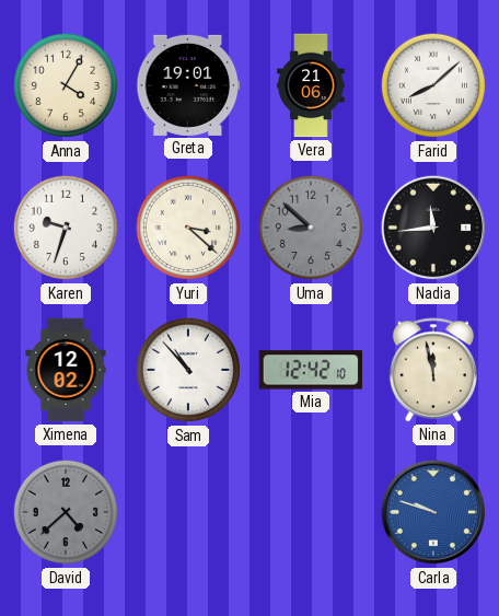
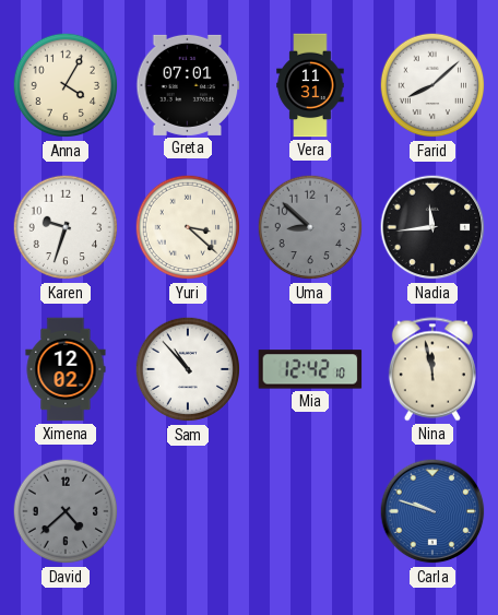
Greta: 19:01 -> 07:01
Vera: 21:06 -> 11:31
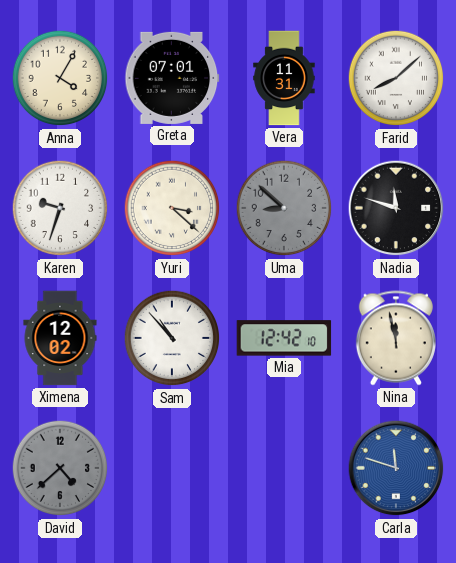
Nadia: 11:44 -> 11:48
Carla: 9:48 -> 11:48
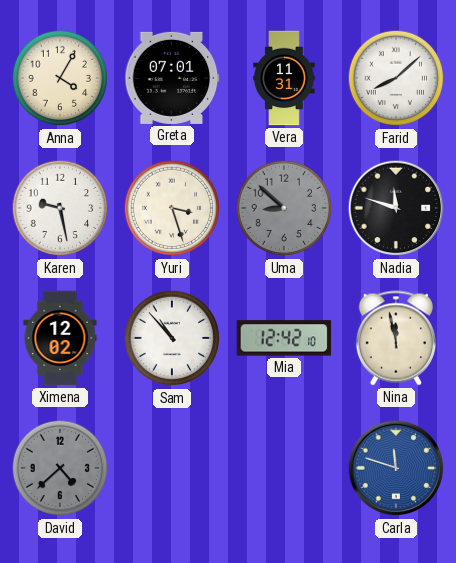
Karen: 9:33 -> 9:28
Yuri: 3:22 -> 3:27
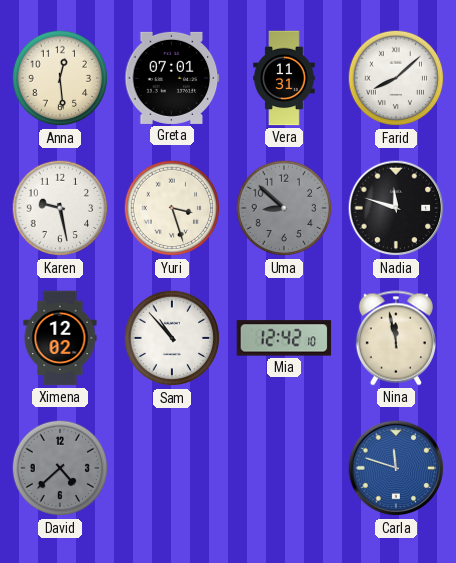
Anna: 4:05 -> 12:29
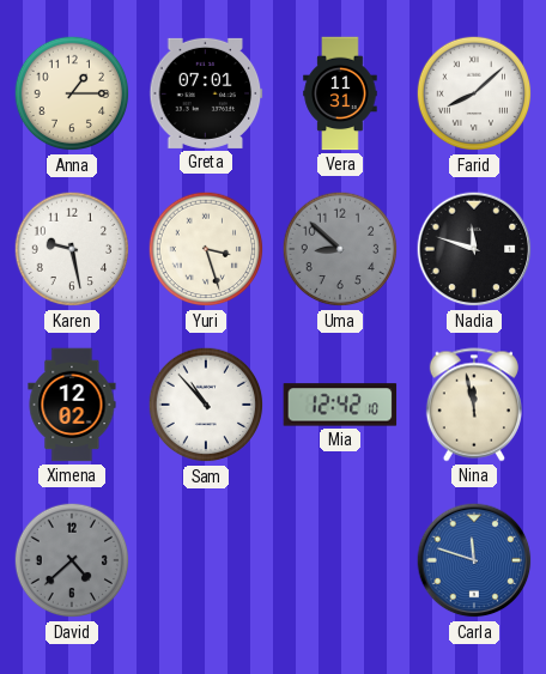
Anna: 12:29 -> 1:15
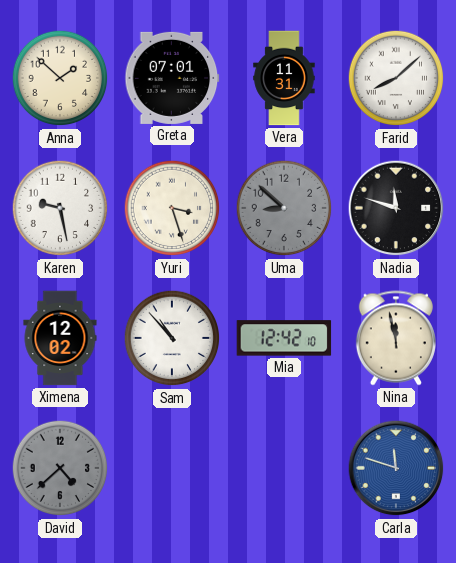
Anna: 1:15 -> 1:52
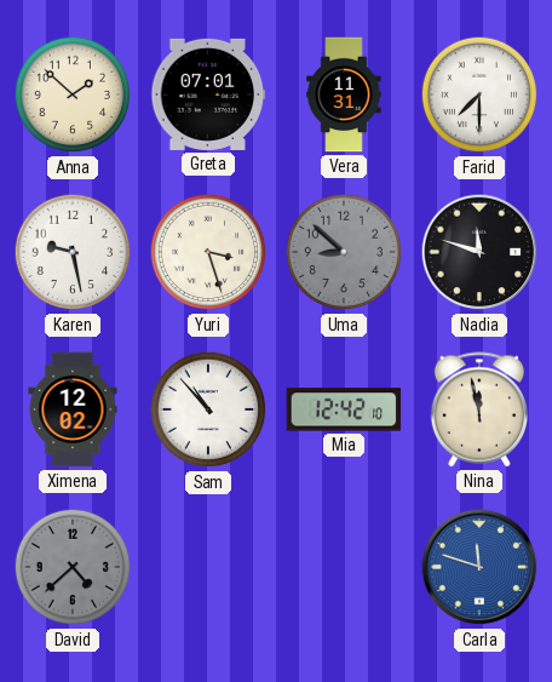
Farid: 8:08 -> 7:30
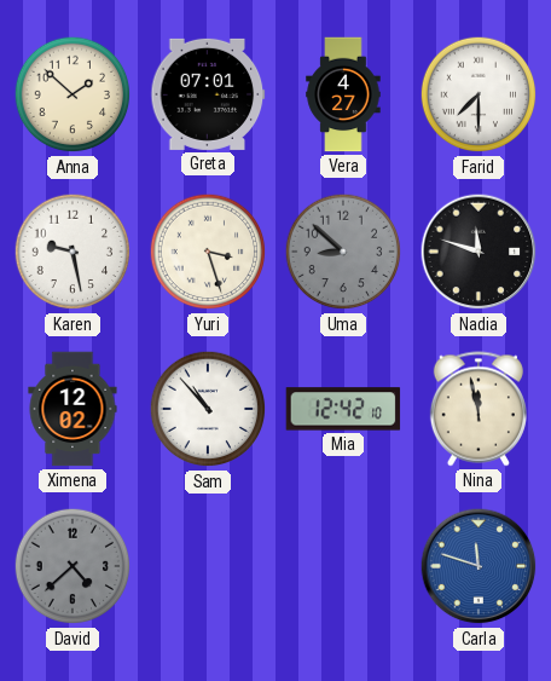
Vera: 11:31 -> 4:27
